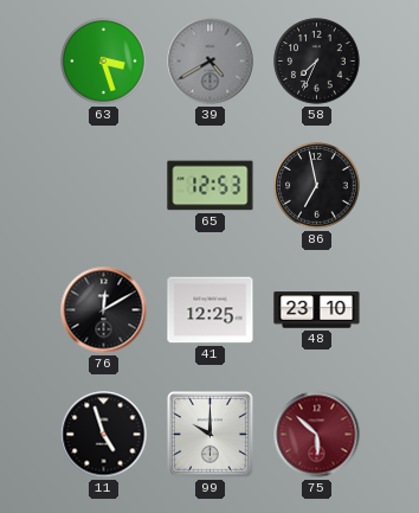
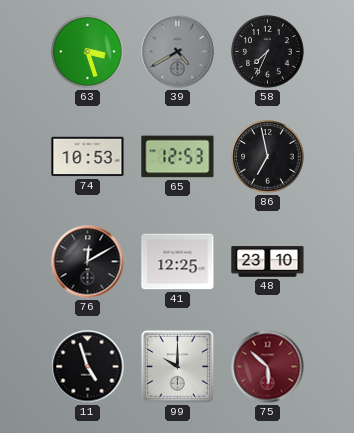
74: none -> 10:53
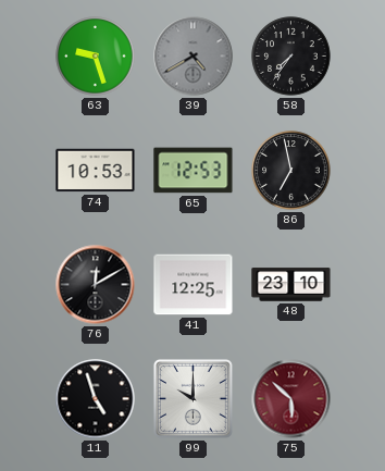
63: 3:27 -> 9:27
58: 7:34 -> 7:36
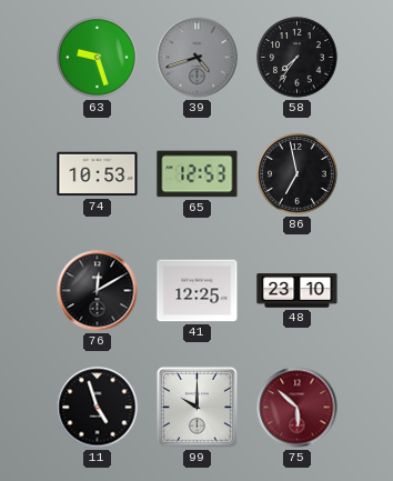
39: 4:40 -> 4:42
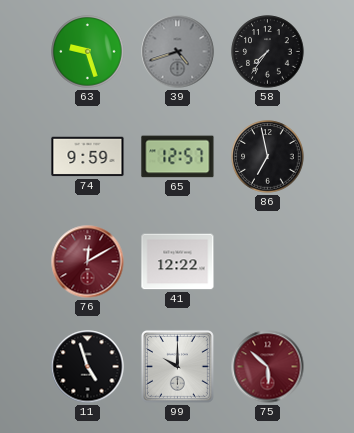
74: 10:53 -> 9:59
65: 12:53 -> 12:57
76 dial: black -> burgundy
41: 12:25 -> 12:22
48: 23:10 -> none
